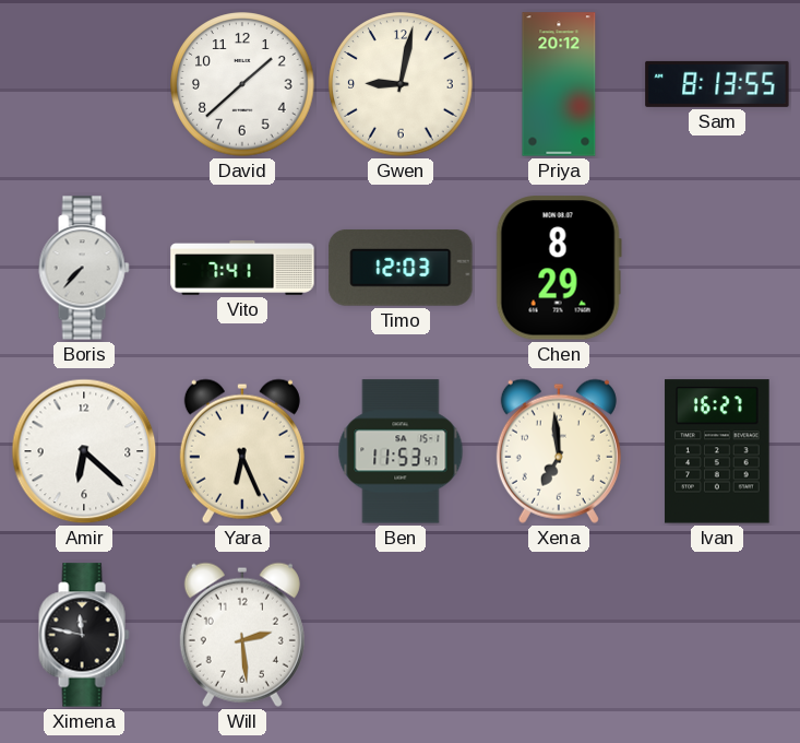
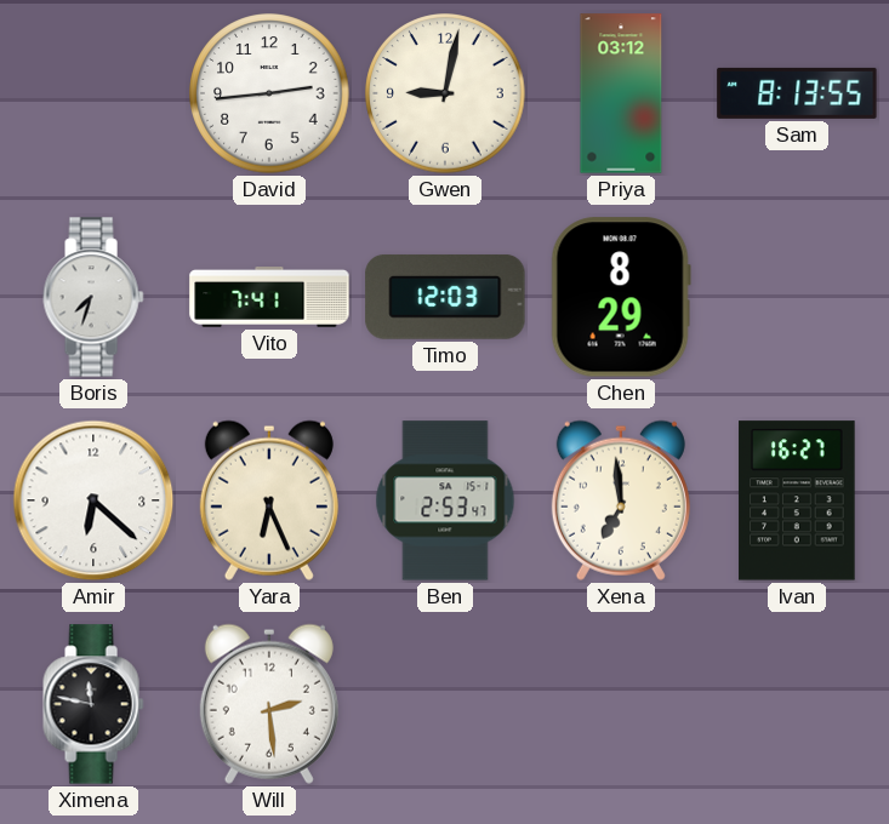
David: 1:38 -> 2:44
Priya: 20:12 -> 03:12
Boris: 7:37 -> 7:33
Ben: 11:53 -> 2:53
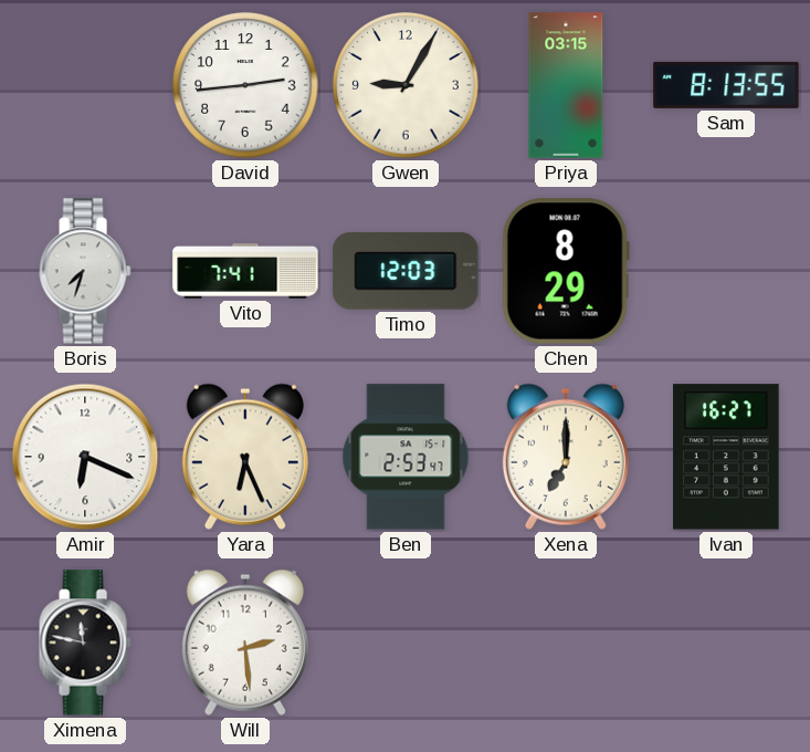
Gwen: 9:02 -> 9:05
Priya: 03:12 -> 03:15
Amir: 6:22 -> 6:19
Xena: 6:59 -> 7:00
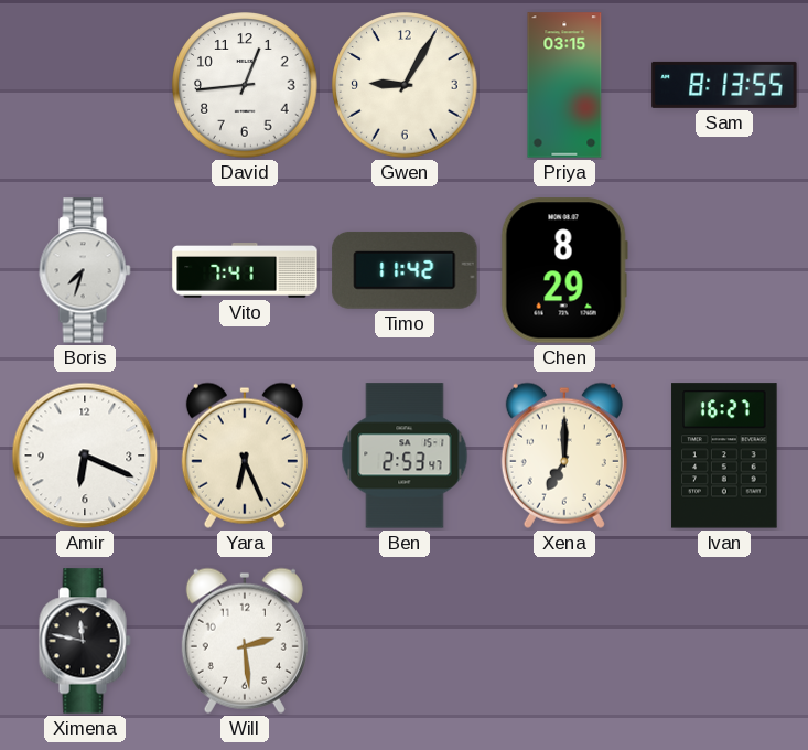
David: 2:44 -> 12:44
Timo: 12:03 -> 11:42
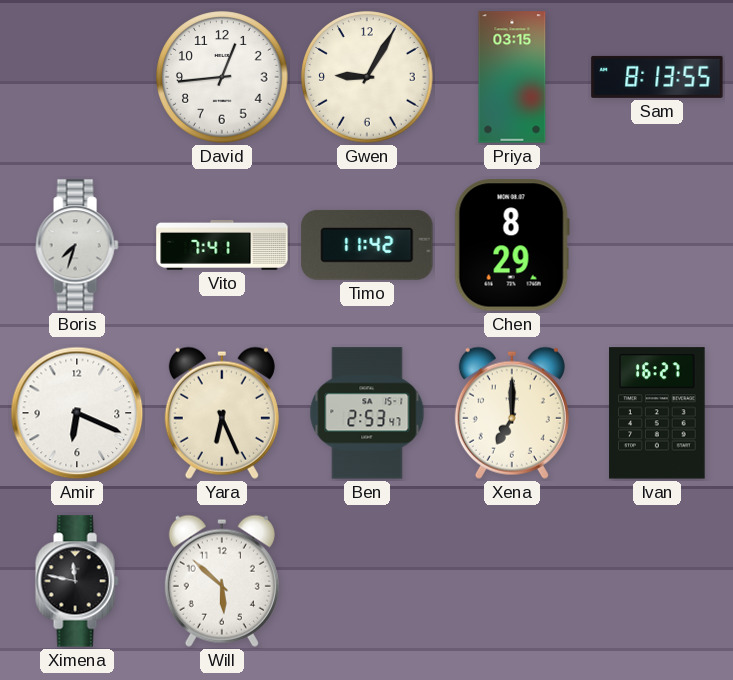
Will: 2:29 -> 5:52
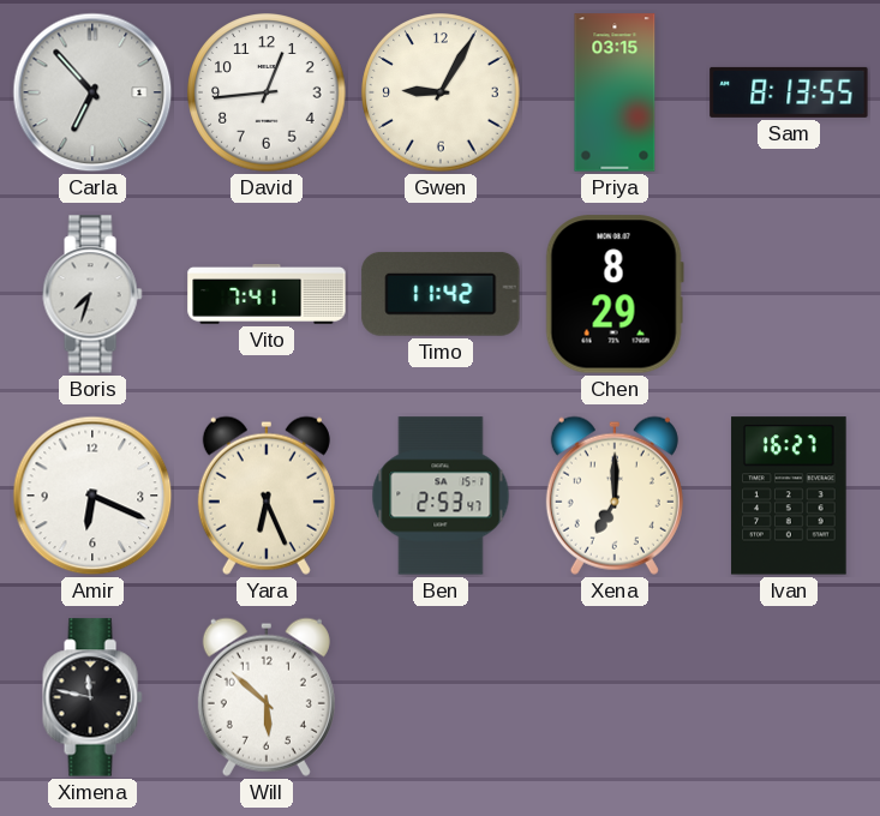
Carla: none -> 6:53
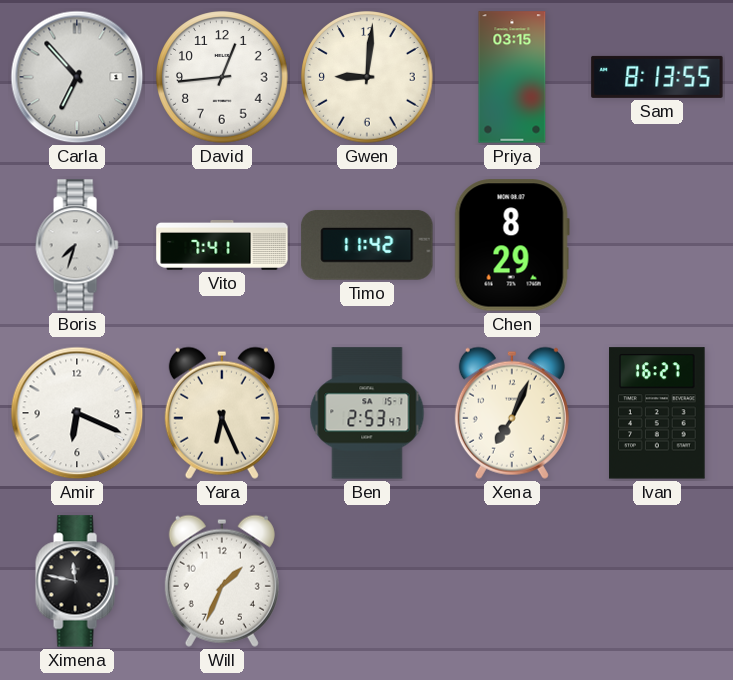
Gwen: 9:05 -> 9:01
Xena: 7:00 -> 7:04
Will: 5:52 -> 1:34
